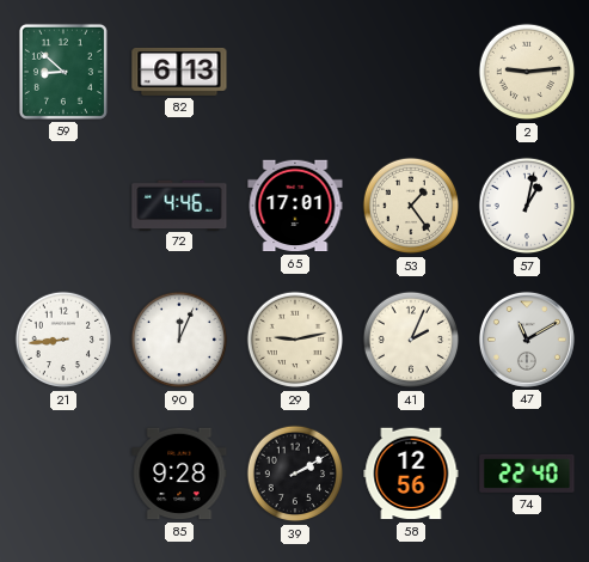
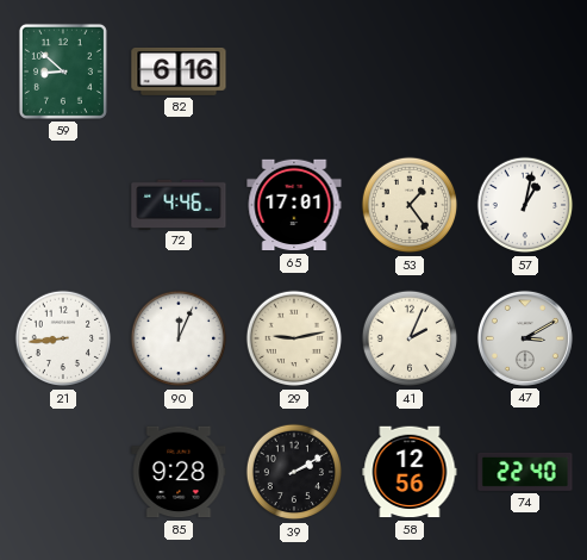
82: 6:13 -> 6:16
2: 9:14 -> none
47: 11:10 -> 3:10
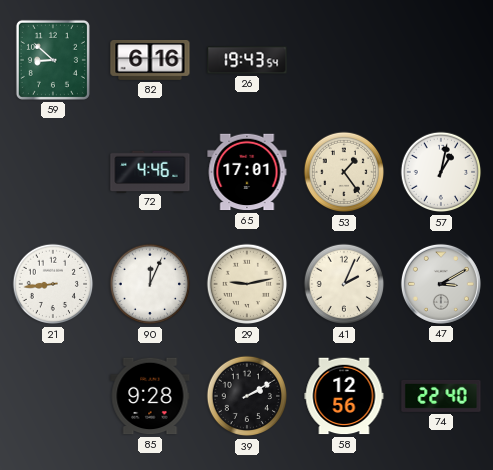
26: none -> 19:43
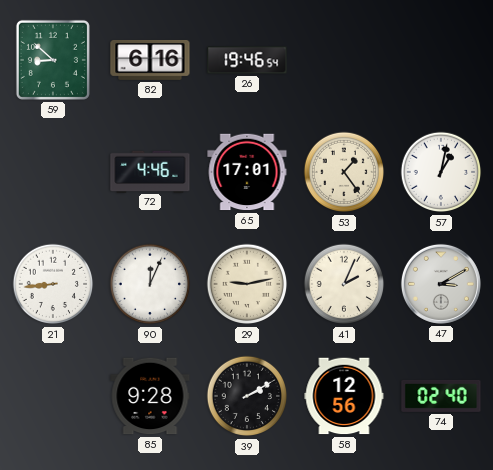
26: 19:43 -> 19:46
74: 22:40 -> 02:40
